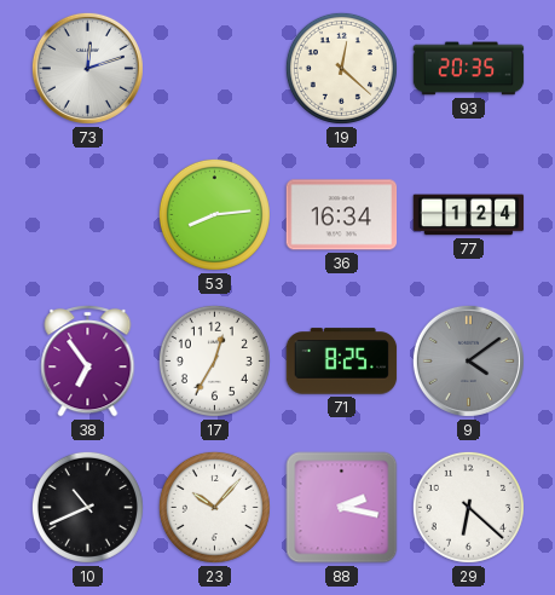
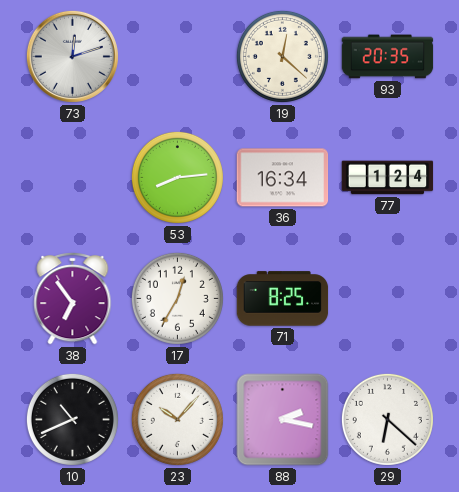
9: 4:09 -> none
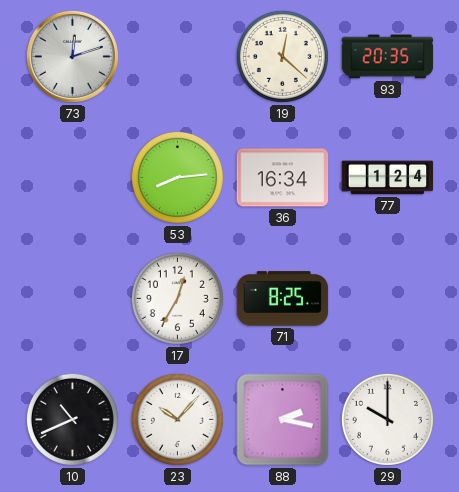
38: 6:54 -> none
29: 6:22 -> 10:00
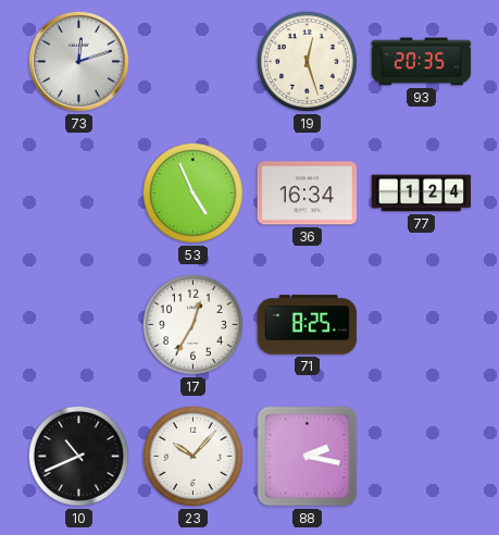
19: 12:22 -> 12:27
53: 8:14 -> 4:56
29: 10:00 -> none
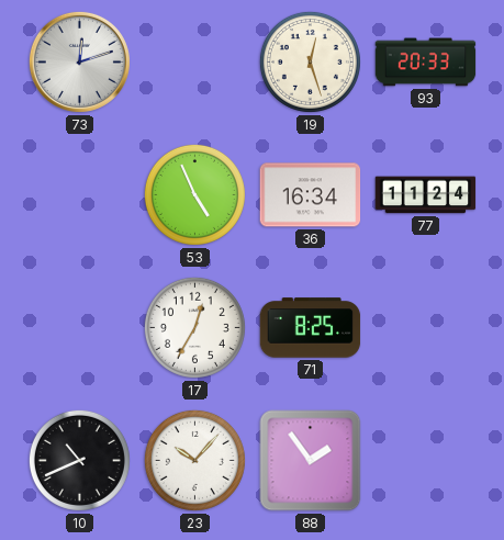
93: 20:35 -> 20:33
77: 1:24 -> 11:24
88: 2:17 -> 1:54
